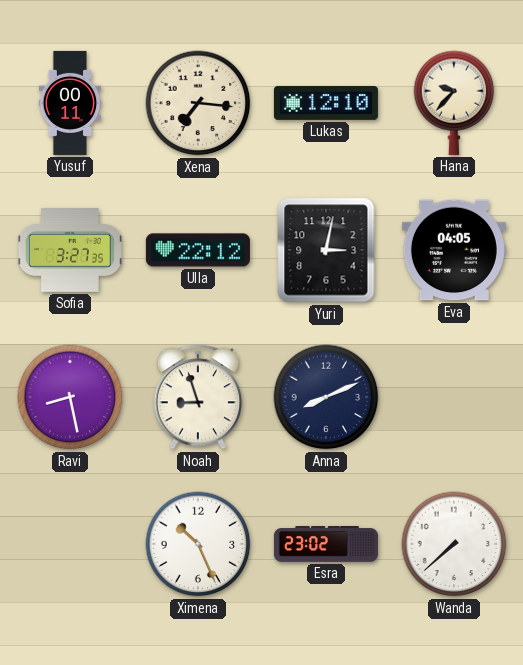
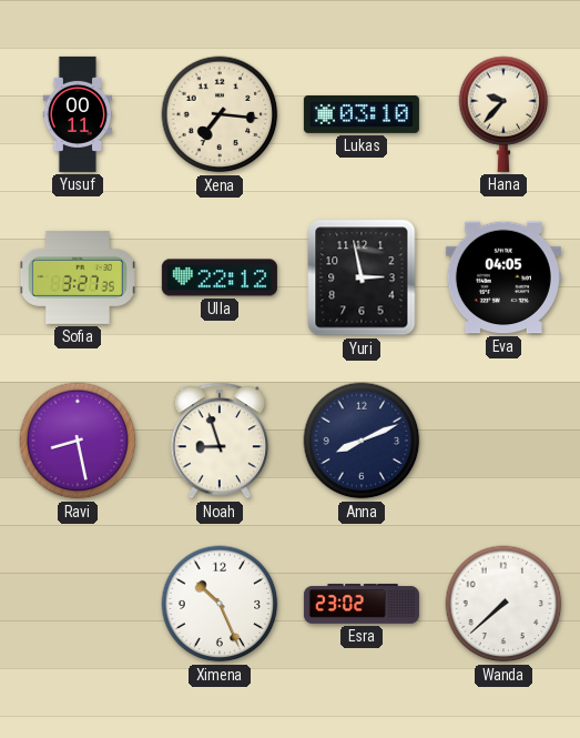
Lukas: 12:10 -> 03:10
Yuri: 3:02 -> 2:58
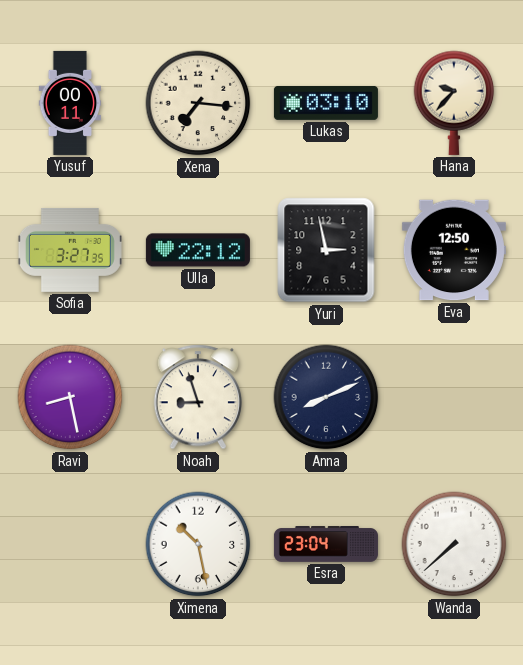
Eva: 04:05 -> 12:50
Ximena: 10:26 -> 10:28
Esra: 23:02 -> 23:04
